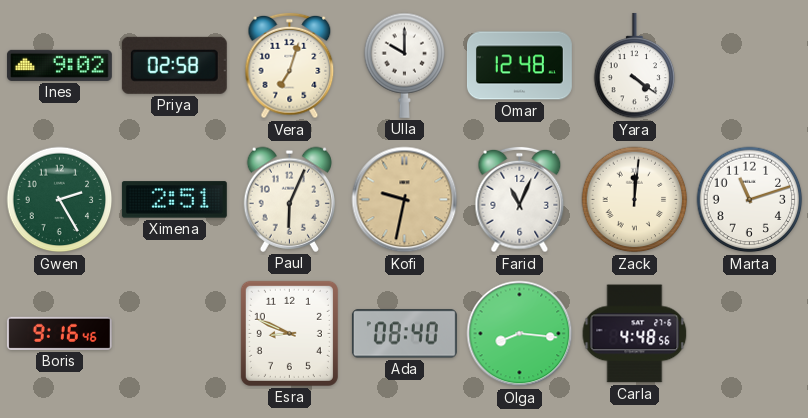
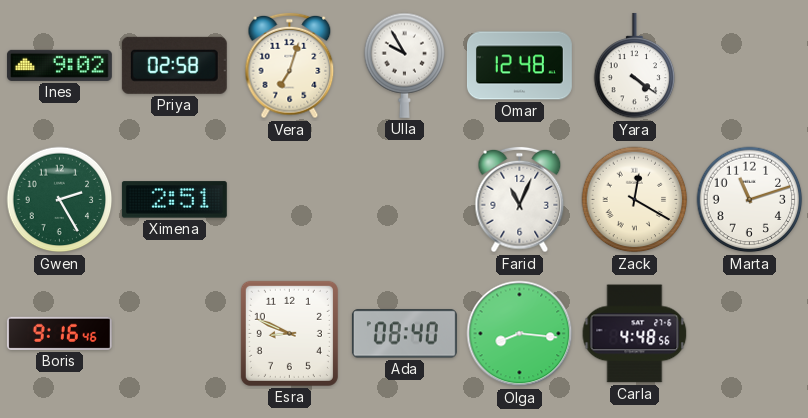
Ulla: 10:00 -> 9:55
Paul: 6:04 -> none
Kofi: 9:32 -> none
Zack: 12:01 -> 12:20
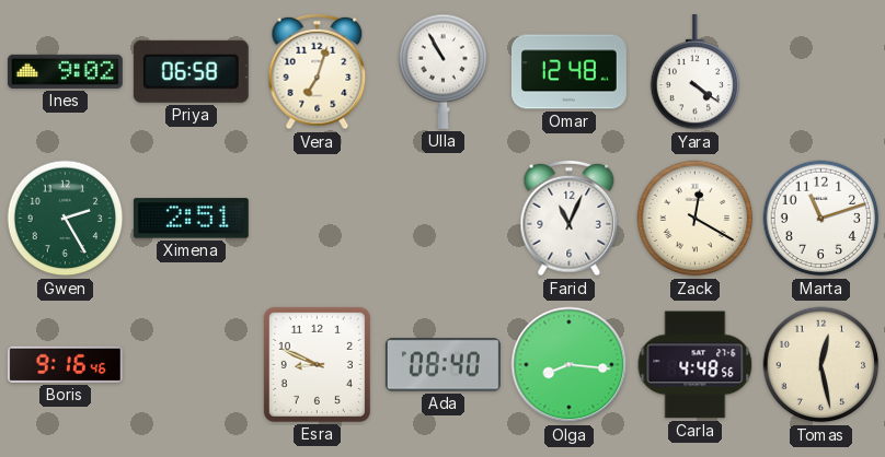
Priya: 02:58 -> 06:58
Ulla: 9:55 -> 10:55
Tomas: none -> 12:28
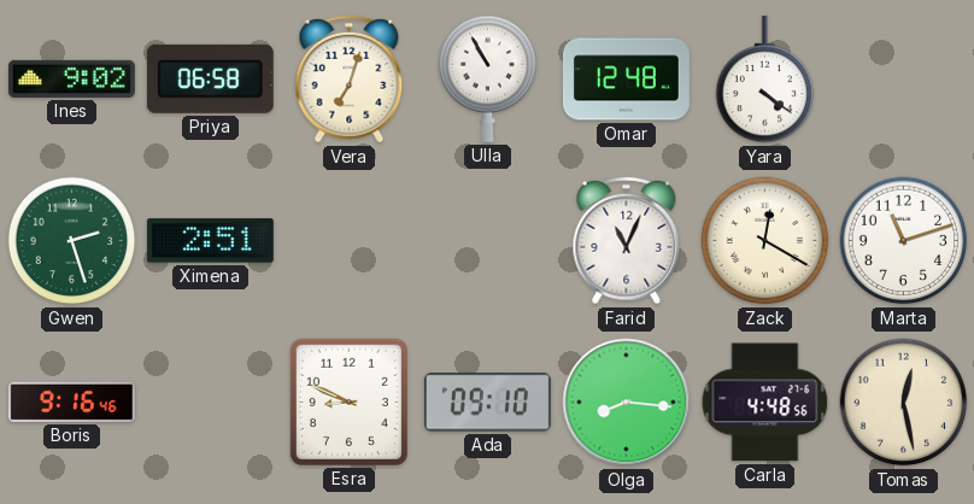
Gwen: 2:25 -> 2:27
Ada: 08:40 -> 09:10
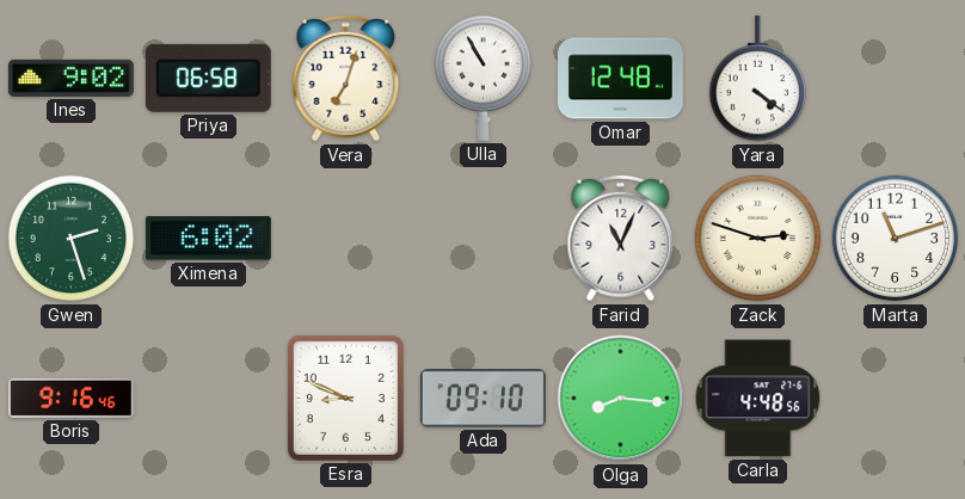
Ximena: 2:51 -> 6:02
Zack: 12:20 -> 2:48
Tomas: 12:28 -> none
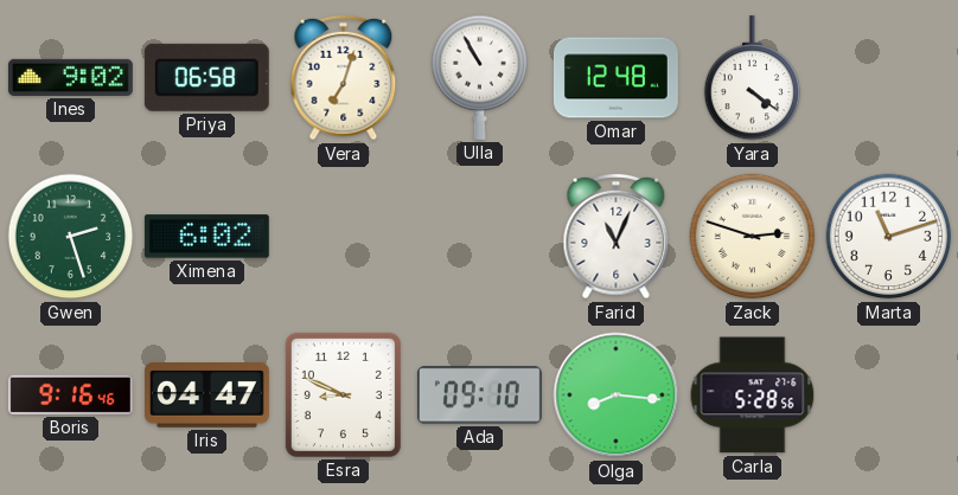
Iris: none -> 04:47
Carla: 4:48 -> 5:28
